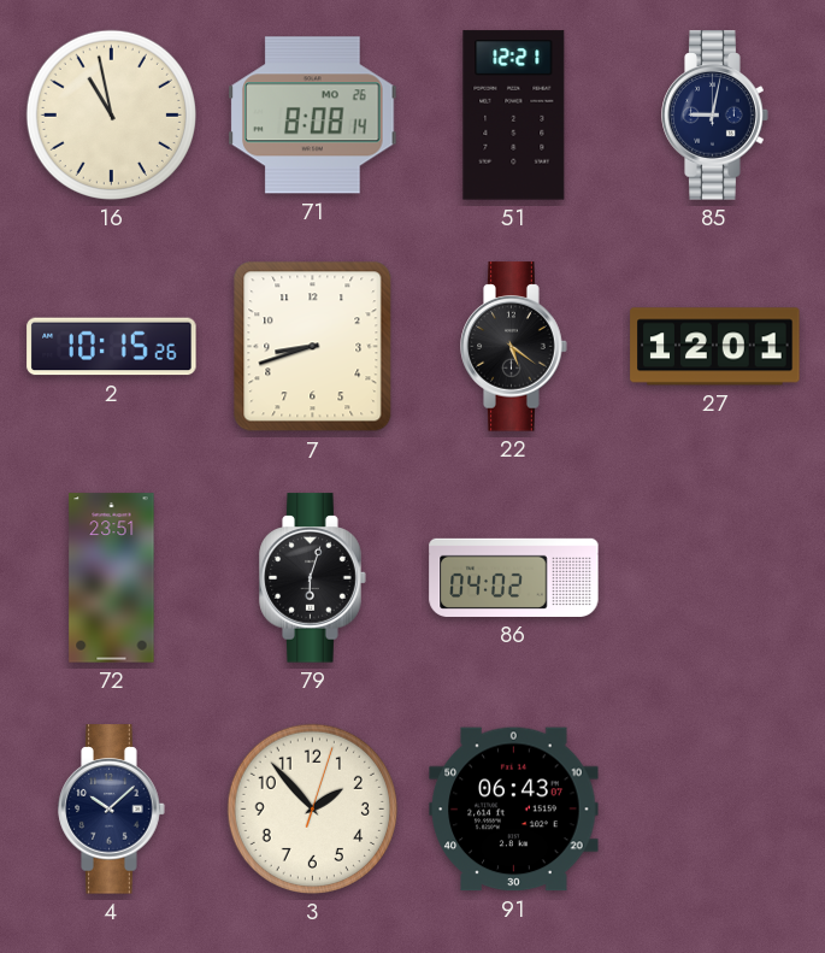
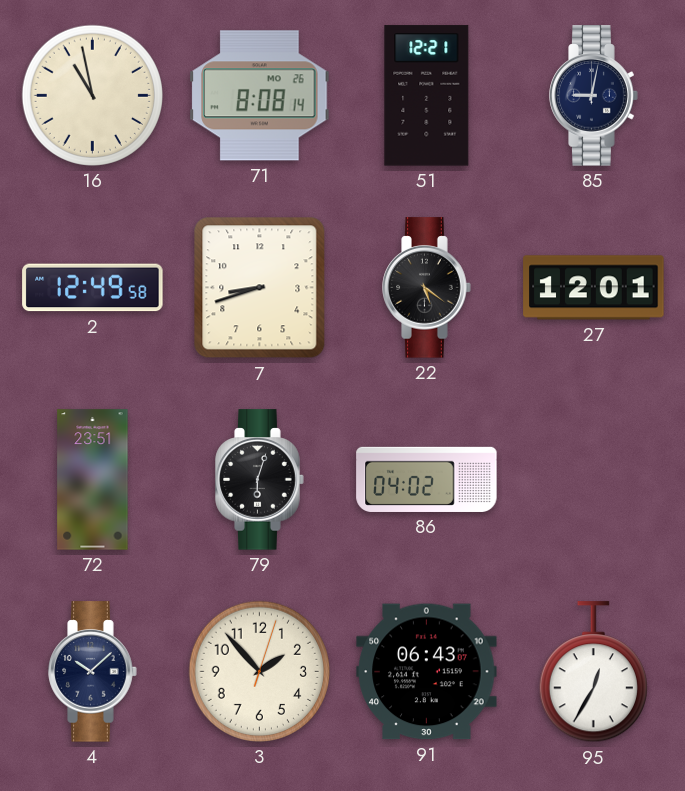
2: 10:15 -> 12:49
95: none -> 12:35
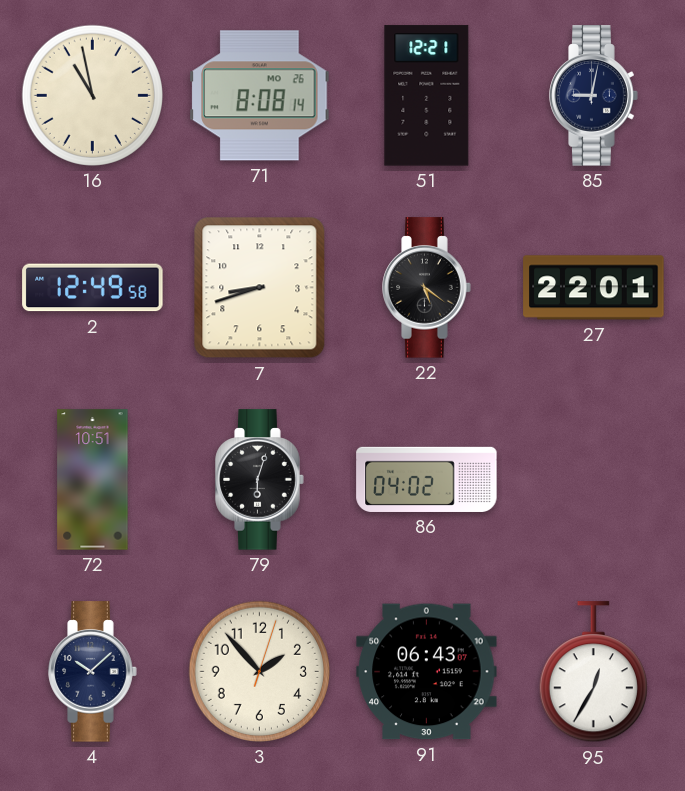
27: 12:01 -> 22:01
72: 23:51 -> 10:51
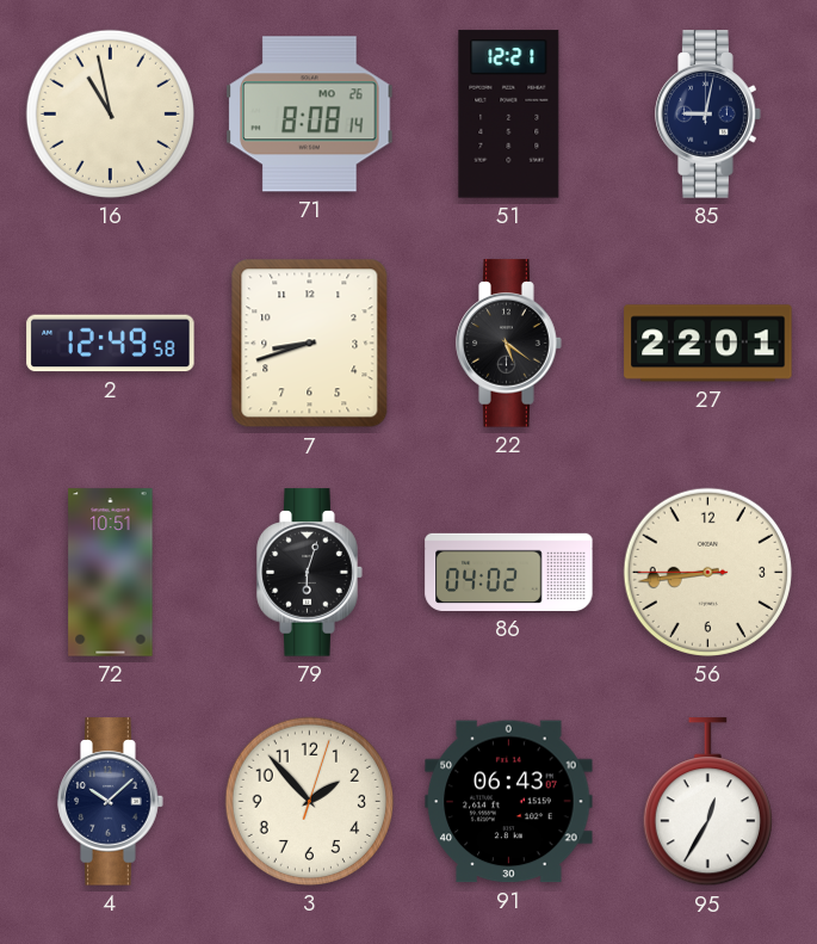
56: none -> 8:43
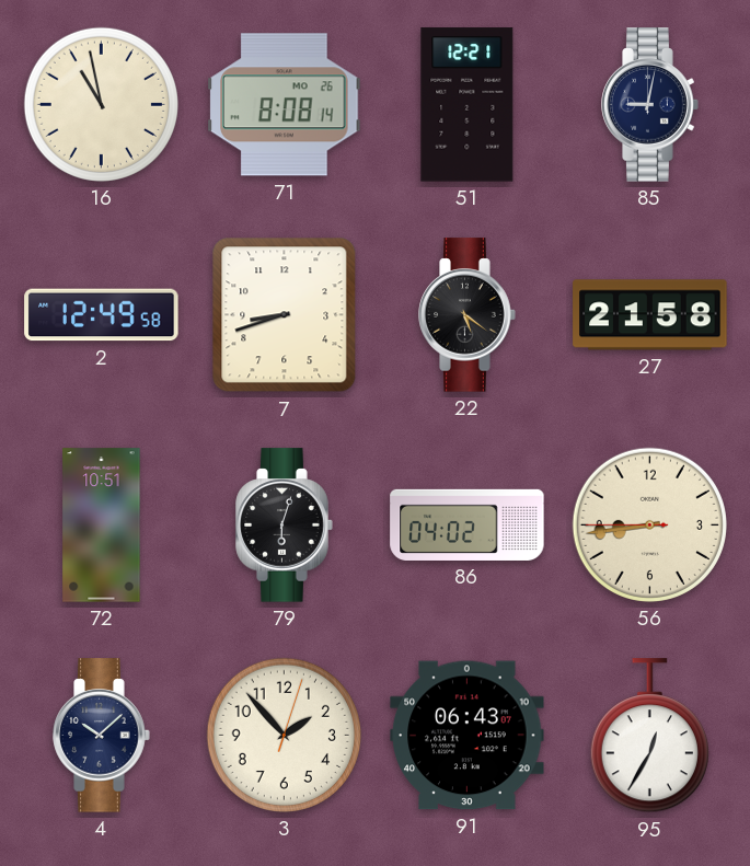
27: 22:01 -> 21:58
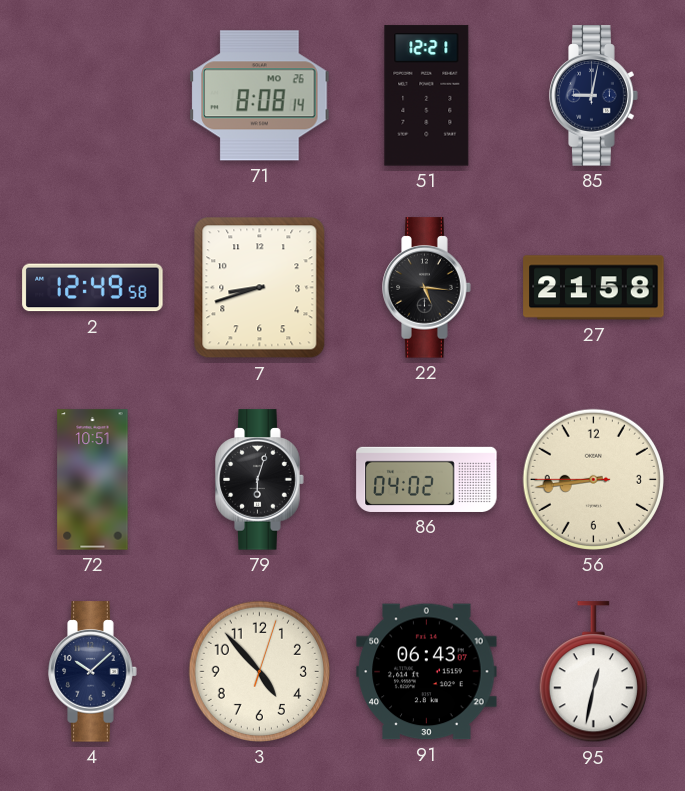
16: 10:58 -> none
22: 5:21 -> 5:16
3: 1:53 -> 4:53
95: 12:35 -> 12:32
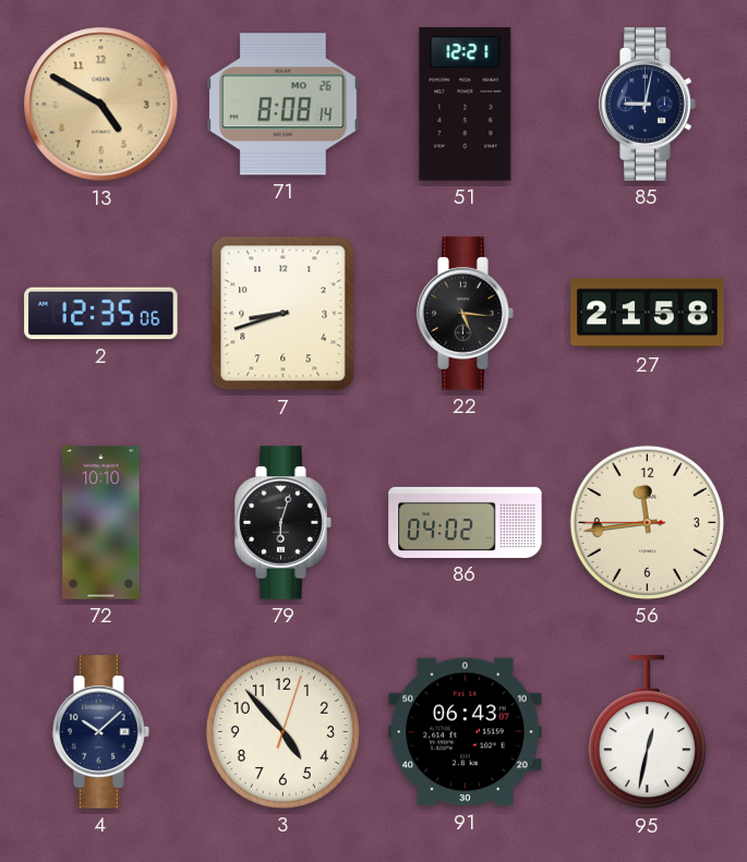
13: none -> 4:50
2: 12:49 -> 12:35
72: 10:51 -> 10:10
56: 8:43 -> 11:43
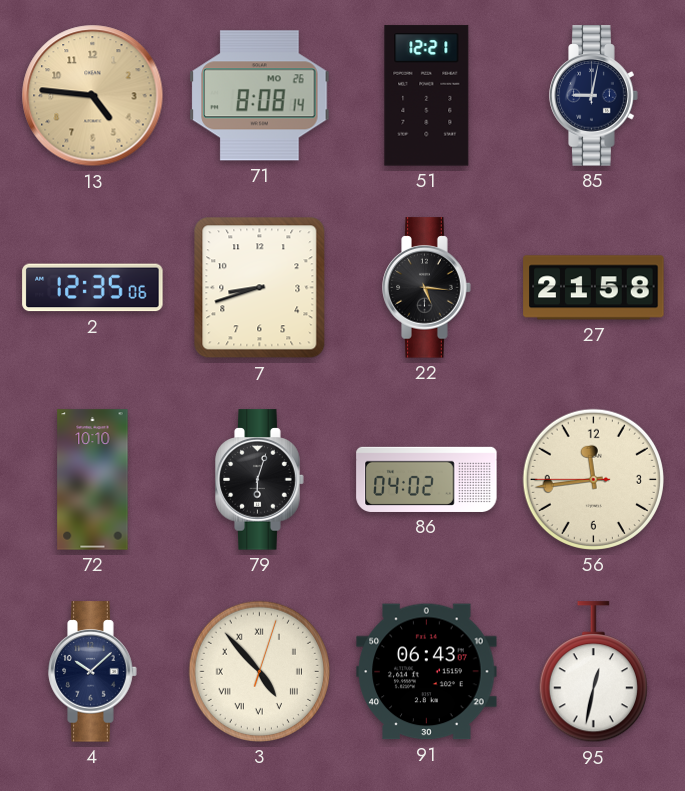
13: 4:50 -> 4:46
3 numerals: Arabic -> Roman
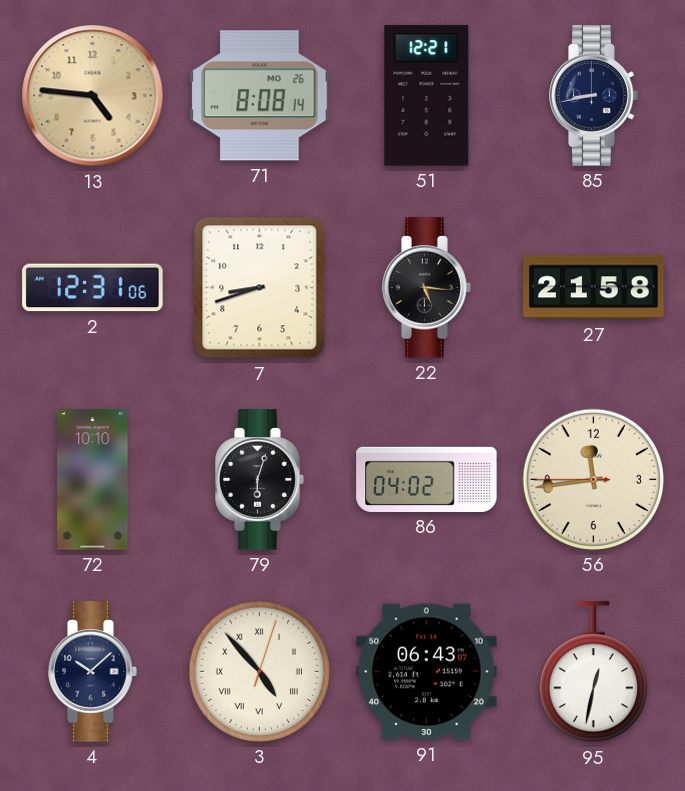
85: 9:02 -> 8:43
2: 12:35 -> 12:31
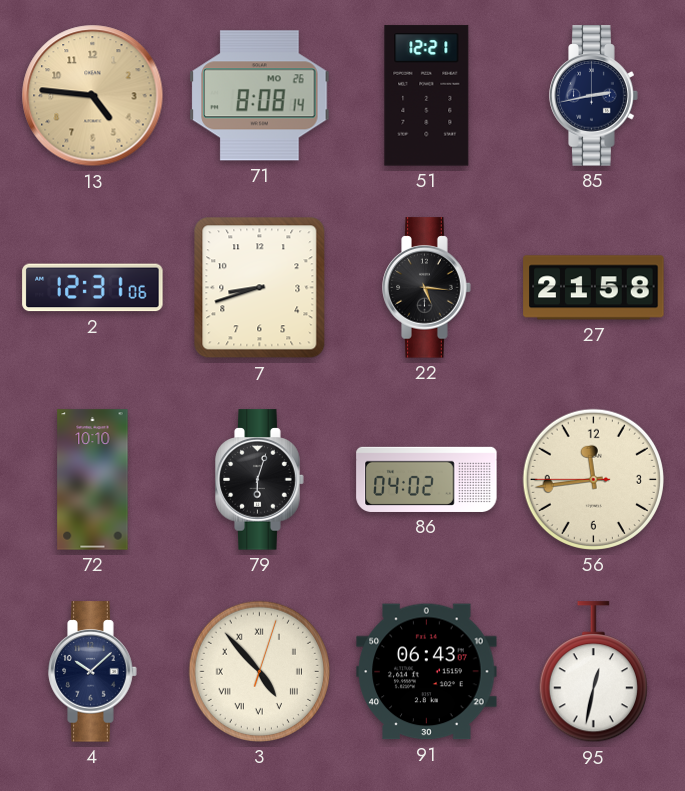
85: 8:43 -> 2:43
